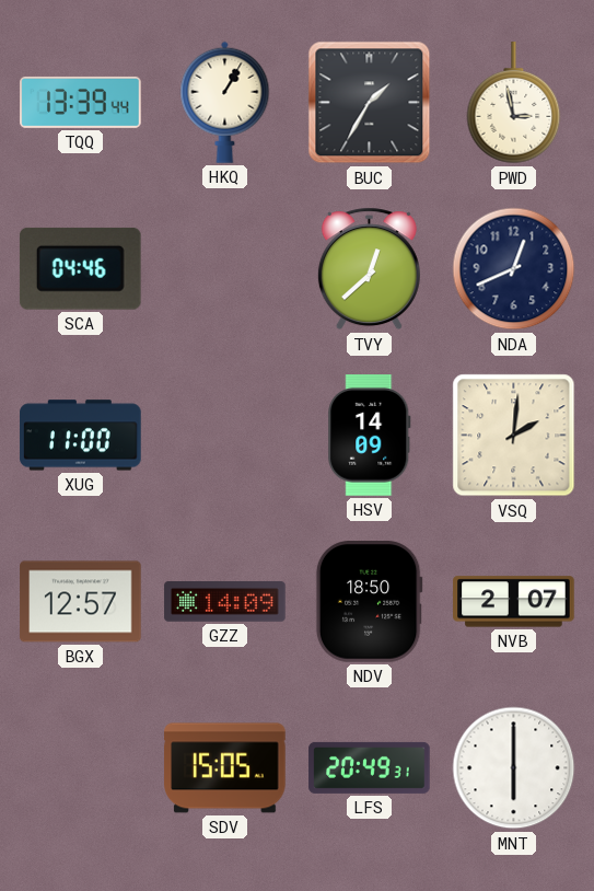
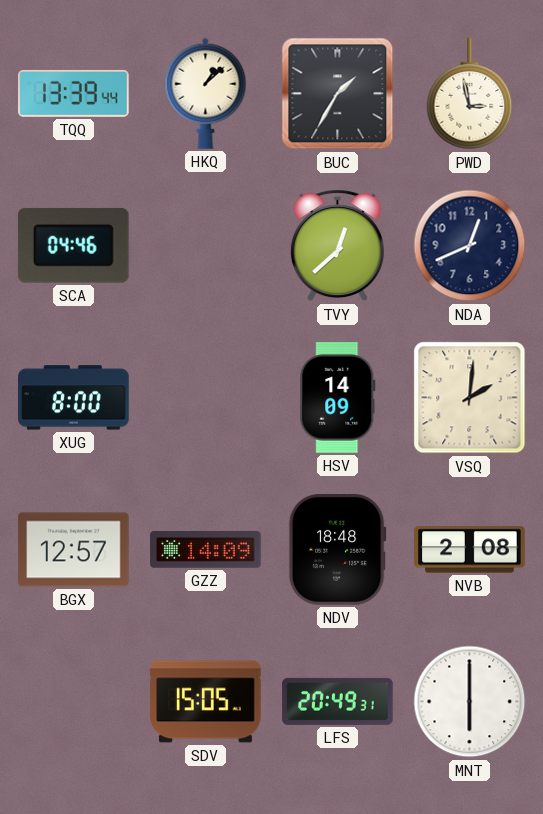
HKQ: 1:05 -> 1:08
XUG: 11:00 -> 8:00
NDV: 18:50 -> 18:48
NVB: 2:07 -> 2:08
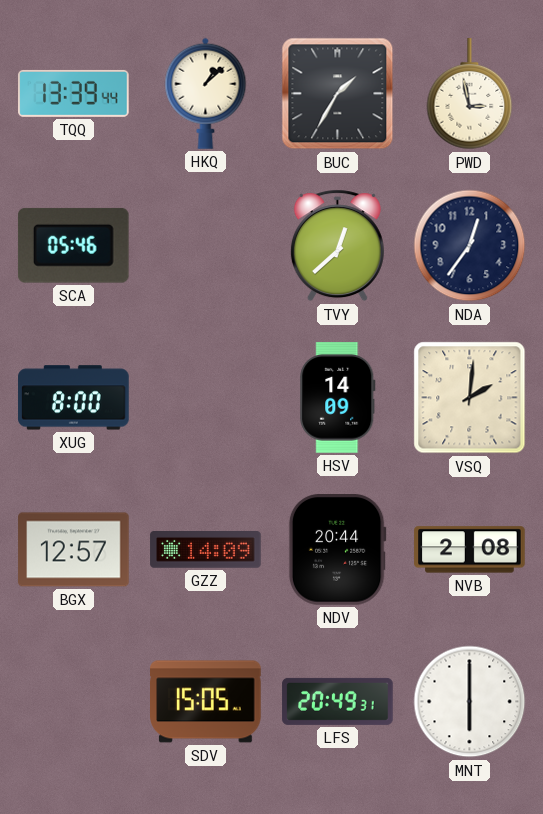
SCA: 04:46 -> 05:46
NDA: 12:41 -> 12:36
NDV: 18:48 -> 20:44
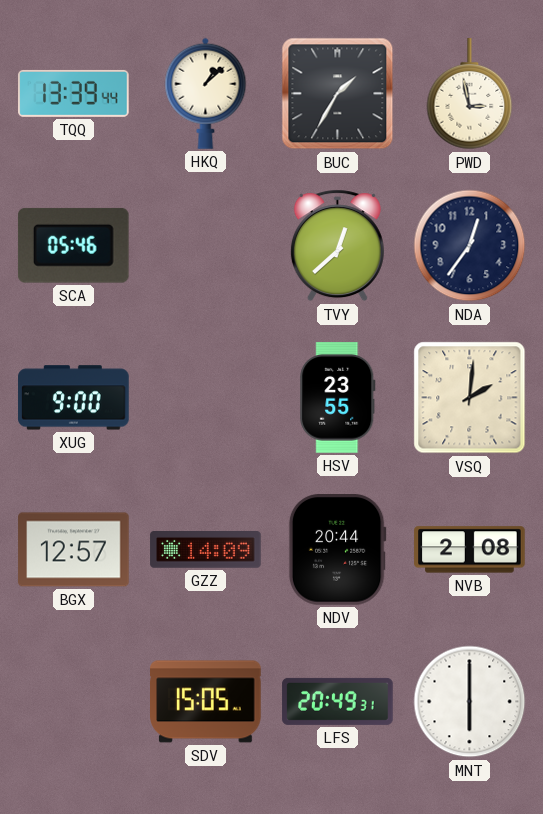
XUG: 8:00 -> 9:00
HSV: 14:09 -> 23:55
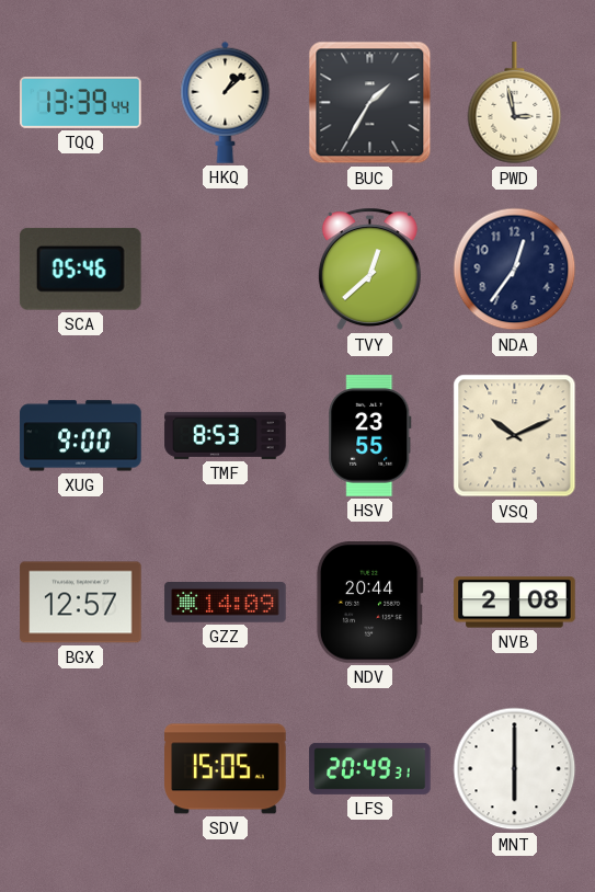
TMF: none -> 8:53
VSQ: 2:01 -> 10:11
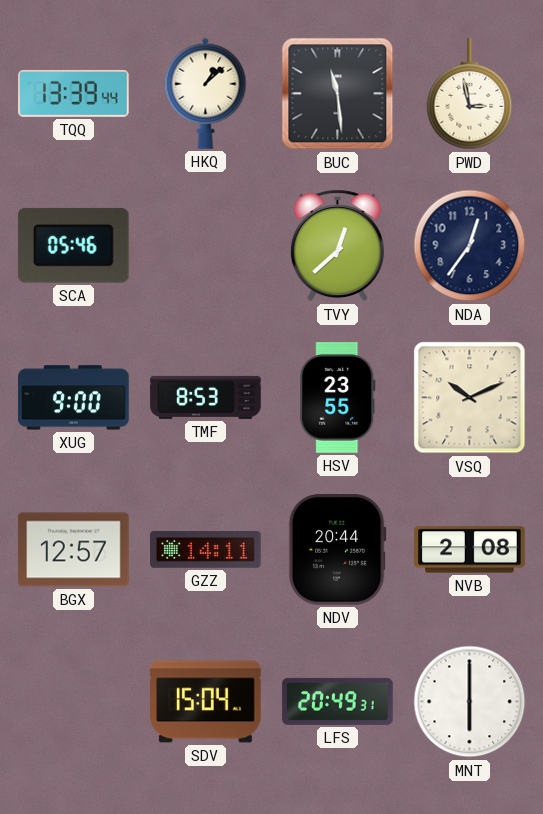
BUC: 1:35 -> 11:29
GZZ: 14:09 -> 14:11
SDV: 15:05 -> 15:04
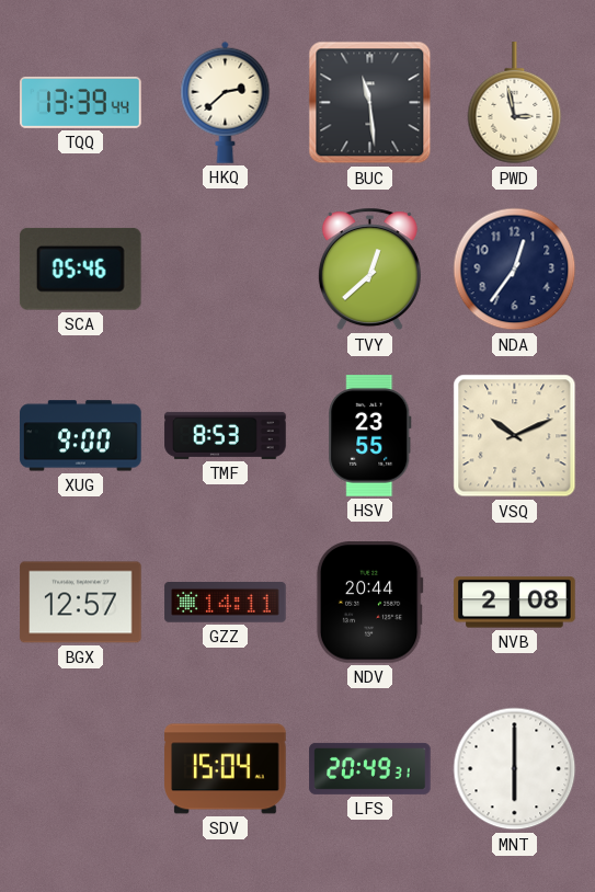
HKQ: 1:08 -> 2:38
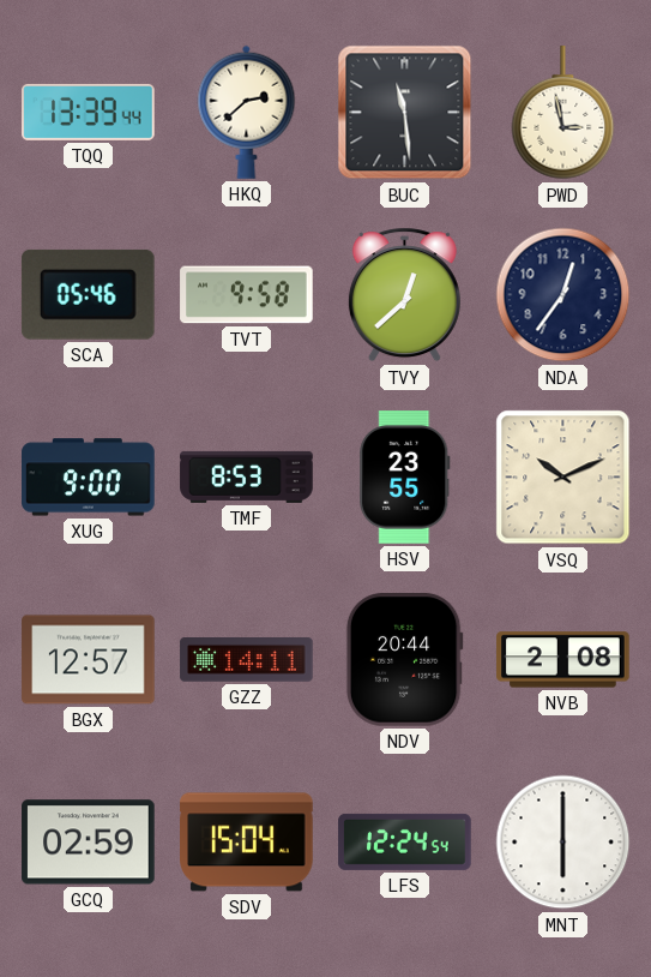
TVT: none -> 9:58
GCQ: none -> 02:59
LFS: 20:49 -> 12:24
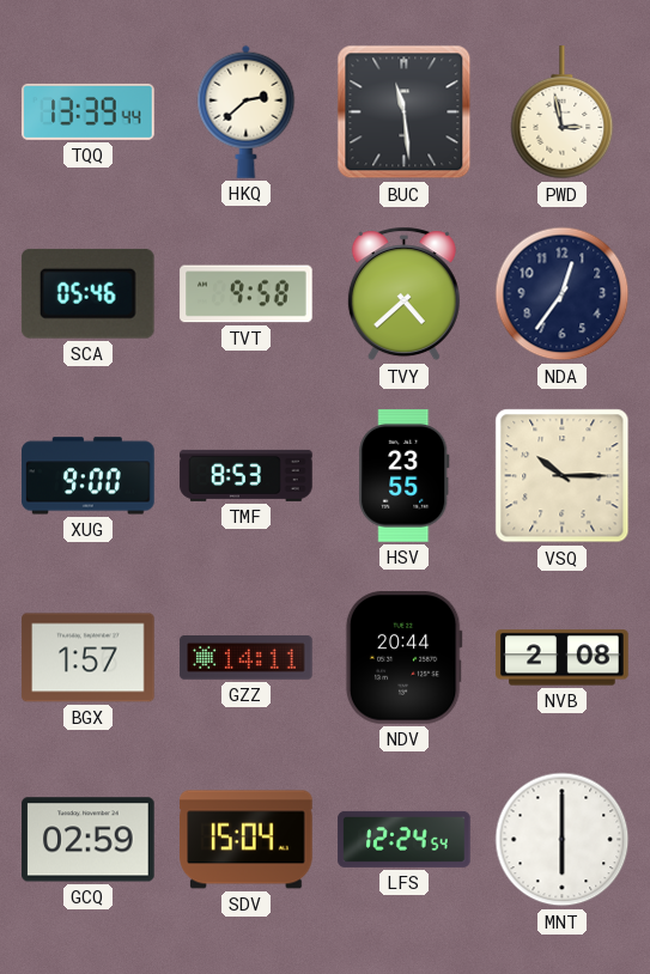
TVY: 12:38 -> 4:38
VSQ: 10:11 -> 10:15
BGX: 12:57 -> 1:57
